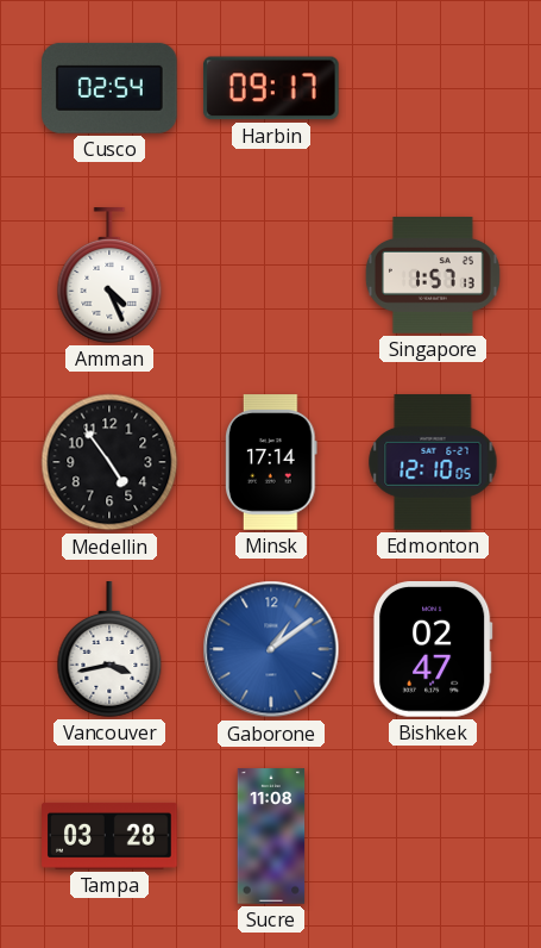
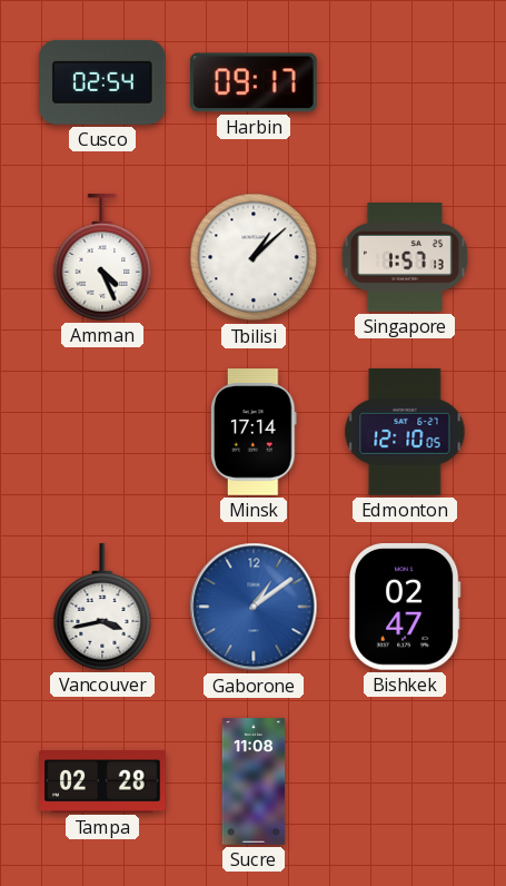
Tbilisi: none -> 1:08
Medellin: 4:54 -> none
Tampa: 03:28 -> 02:28
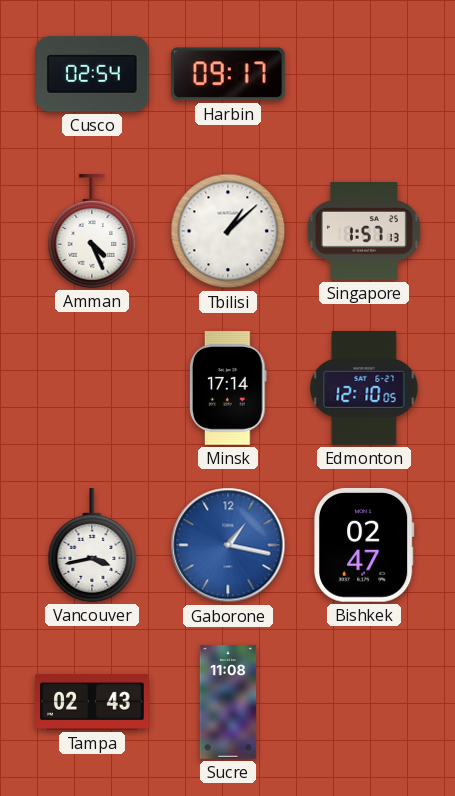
Gaborone: 1:09 -> 1:17
Tampa: 02:28 -> 02:43
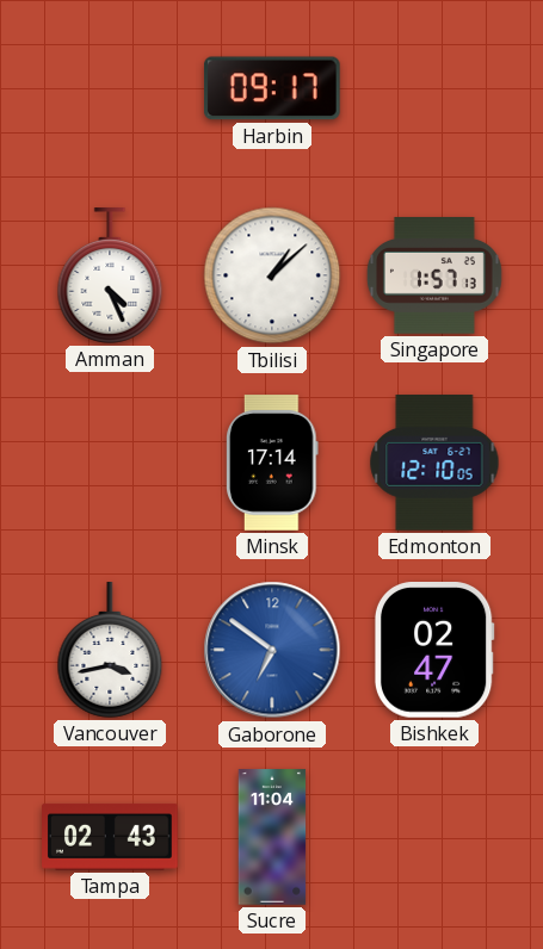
Cusco: 02:54 -> none
Gaborone: 1:17 -> 6:51
Sucre: 11:08 -> 11:04
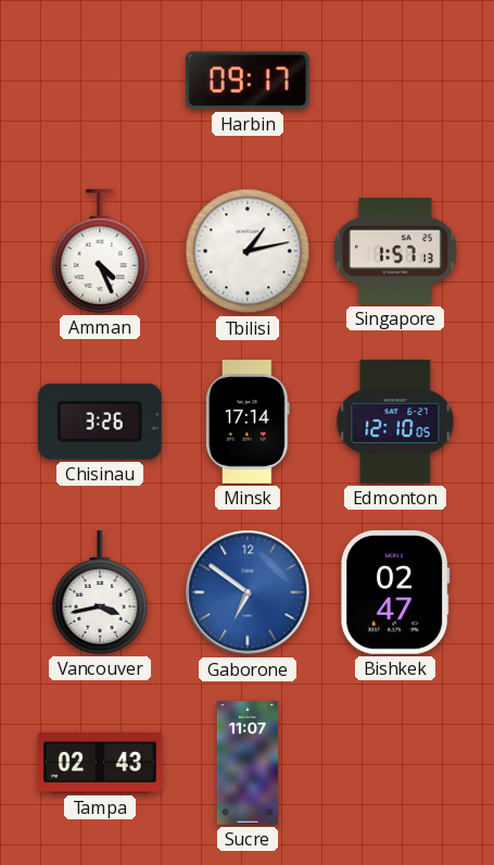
Tbilisi: 1:08 -> 1:13
Chisinau: none -> 3:26
Sucre: 11:04 -> 11:07
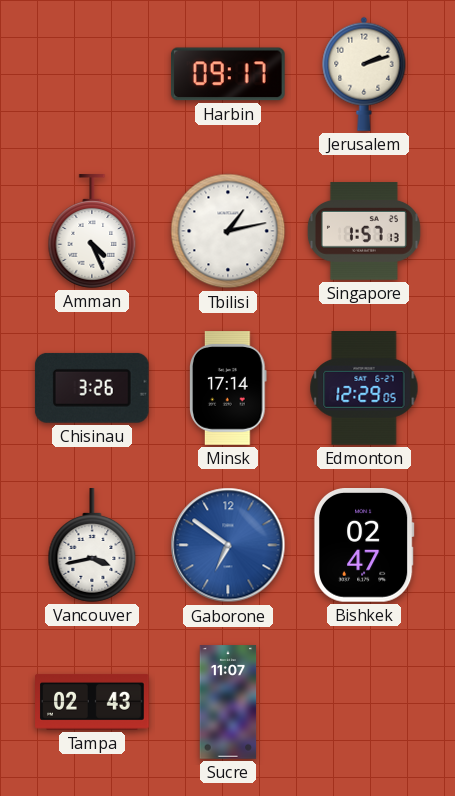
Jerusalem: none -> 2:12
Edmonton: 12:10 -> 12:29
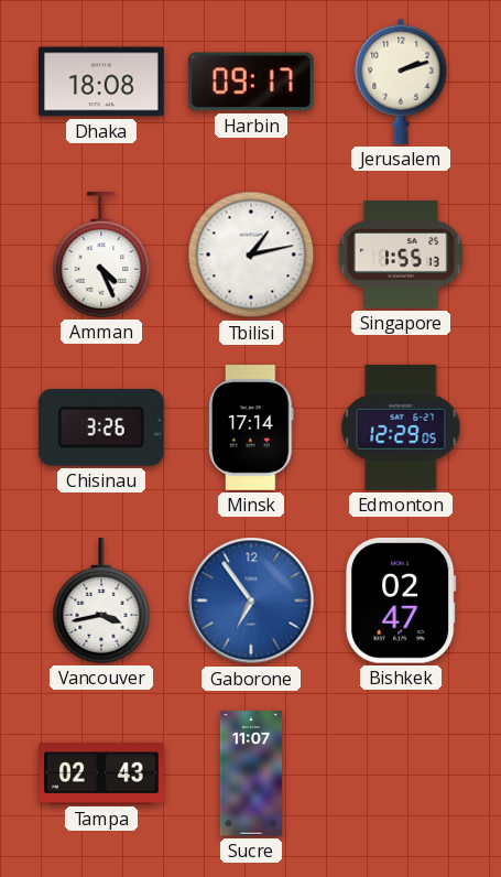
Dhaka: none -> 18:08
Singapore: 1:57 -> 1:55
Gaborone: 6:51 -> 6:54
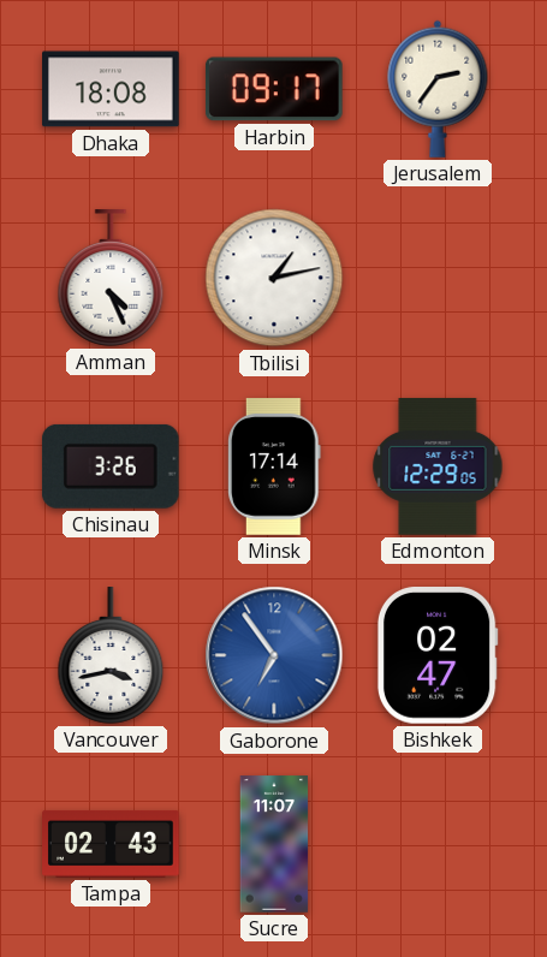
Jerusalem: 2:12 -> 2:36
Singapore: 1:55 -> none
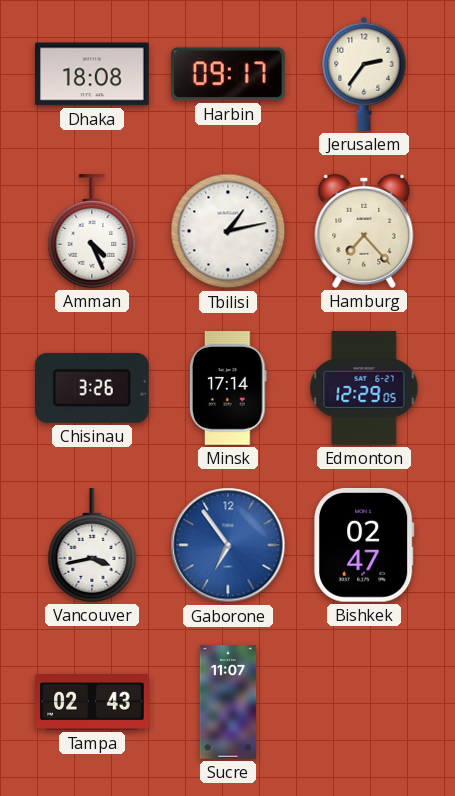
Hamburg: none -> 7:23
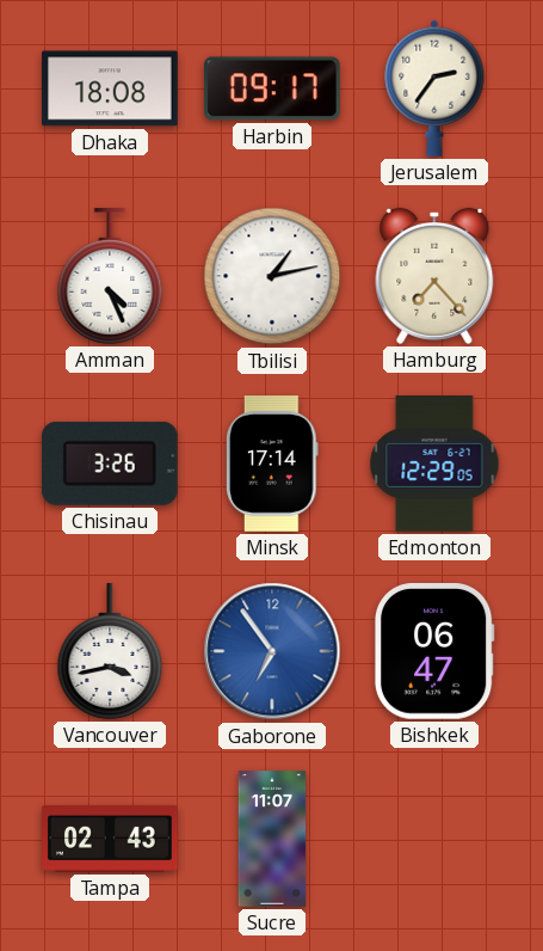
Bishkek: 02:47 -> 06:47
